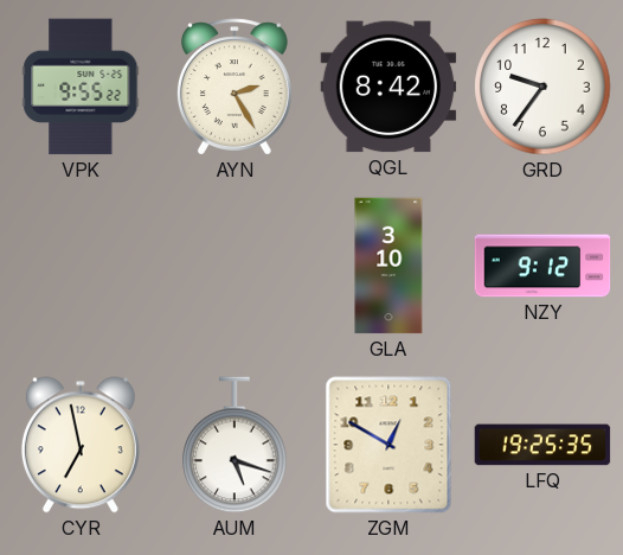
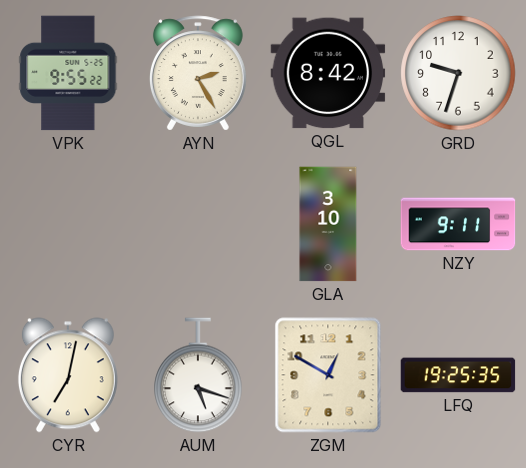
GRD: 9:36 -> 9:33
NZY: 9:12 -> 9:11
CYR: 6:58 -> 7:02
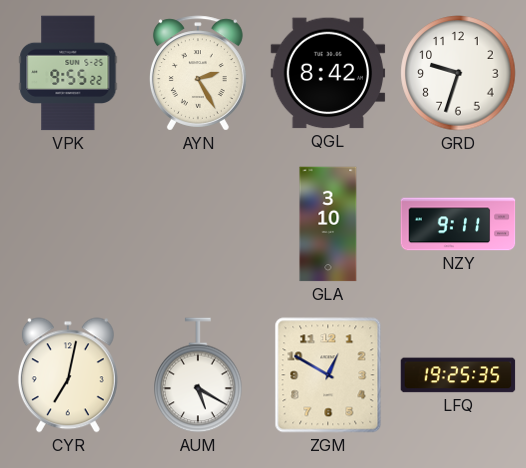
AUM: 5:18 -> 5:20
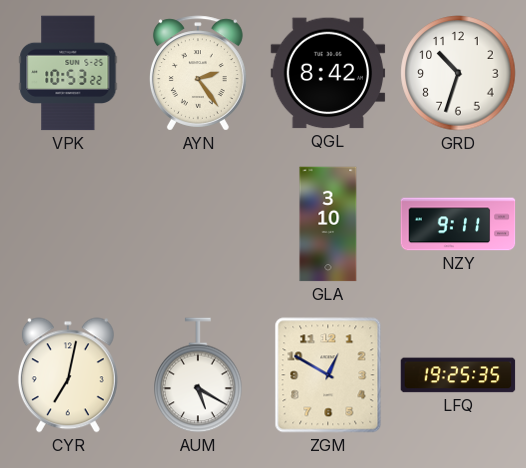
VPK: 9:55 -> 10:53
AYN: 2:25 -> 2:24
GRD: 9:33 -> 10:33
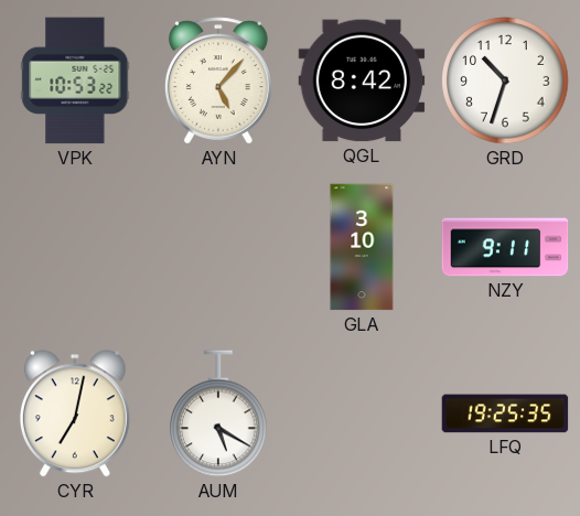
AYN: 2:24 -> 5:07
ZGM: 12:50 -> none
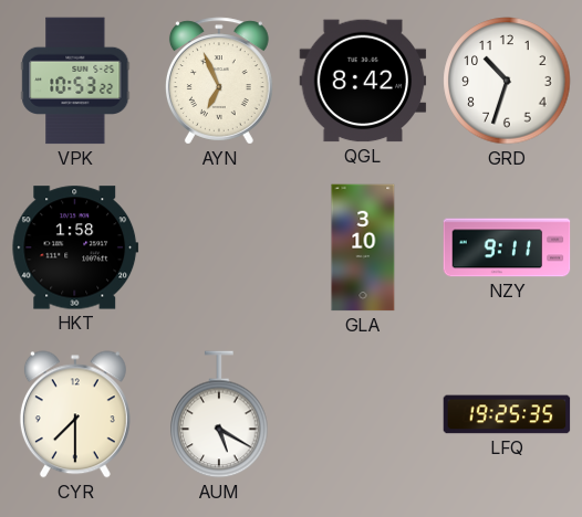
AYN: 5:07 -> 6:56
HKT: none -> 1:58
CYR: 7:02 -> 7:30
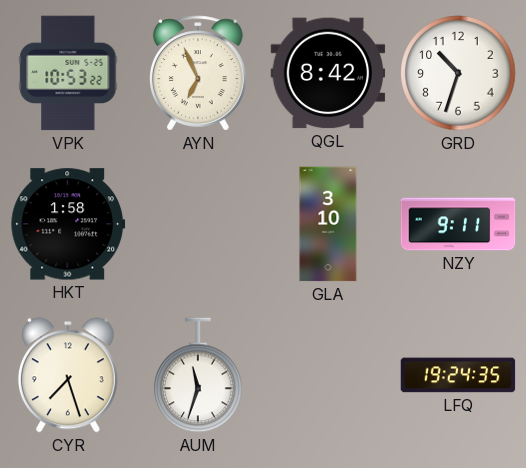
CYR: 7:30 -> 7:27
AUM: 5:20 -> 11:33
LFQ: 19:25 -> 19:24
